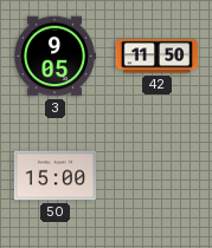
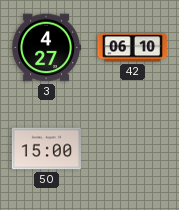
3: 9:05 -> 4:27
42: 11:50 -> 06:10
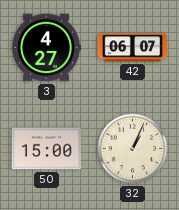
42: 06:10 -> 06:07
32: none -> 1:04
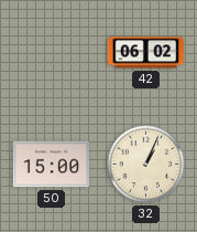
3: 4:27 -> none
42: 06:07 -> 06:02
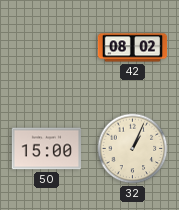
42: 06:02 -> 08:02
